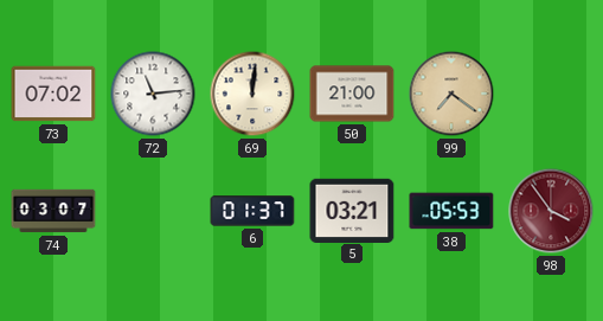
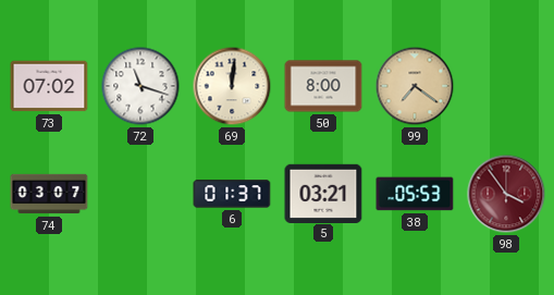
72: 11:14 -> 11:18
50: 21:00 -> 8:00
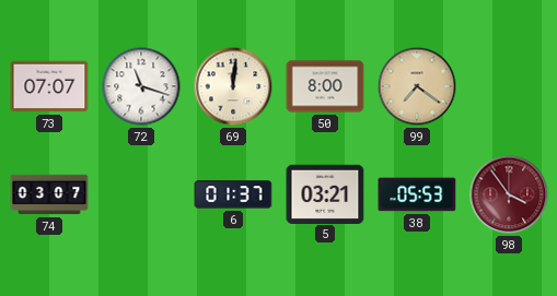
73: 07:02 -> 07:07
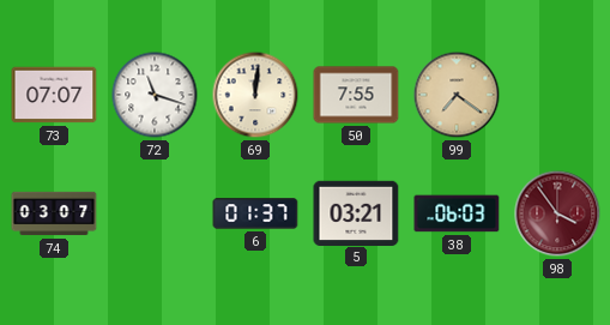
50: 8:00 -> 7:55
38: 05:53 -> 06:03
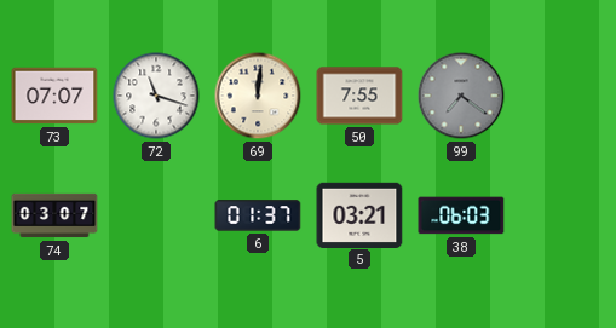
99 dial: champagne -> grey
98: 3:54 -> none
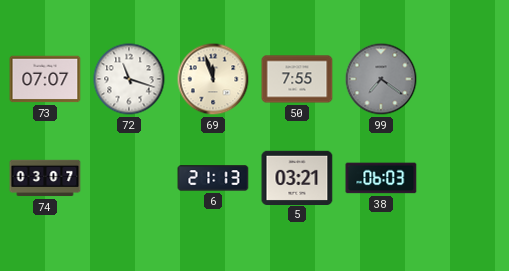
69: 12:01 -> 11:57
6: 01:37 -> 21:13
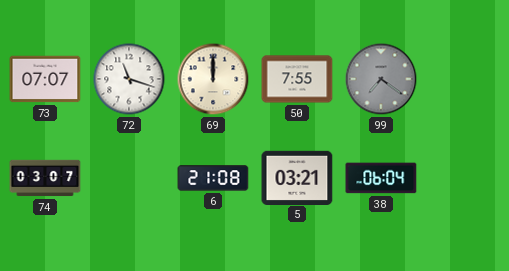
69: 11:57 -> 12:00
6: 21:13 -> 21:08
38: 06:03 -> 06:04
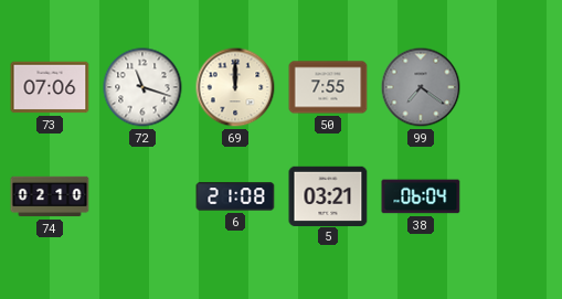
73: 07:07 -> 07:06
74: 03:07 -> 02:10
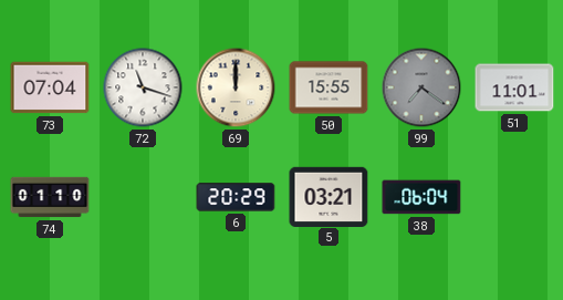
73: 07:06 -> 07:04
50: 7:55 -> 15:55
51: none -> 11:01
74: 02:10 -> 01:10
6: 21:08 -> 20:29
